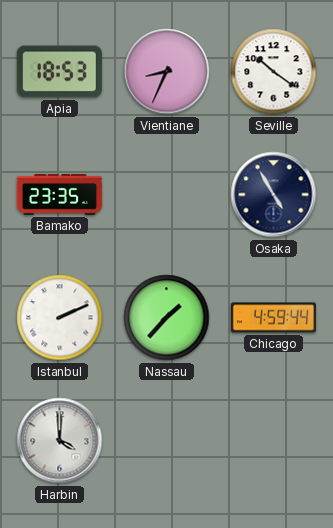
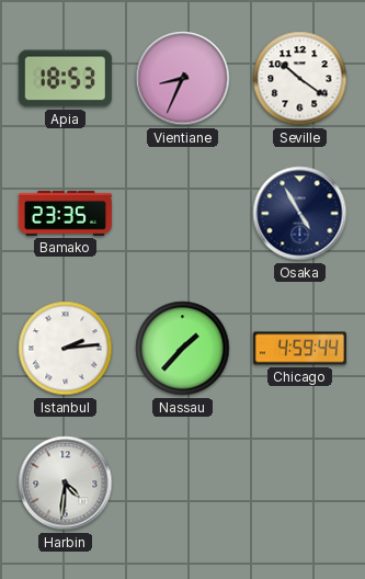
Istanbul: 2:11 -> 2:14
Harbin: 4:00 -> 4:31
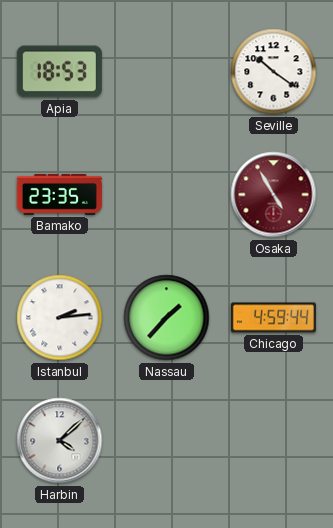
Vientiane: 8:34 -> none
Osaka dial: navy -> burgundy
Harbin: 4:31 -> 4:08
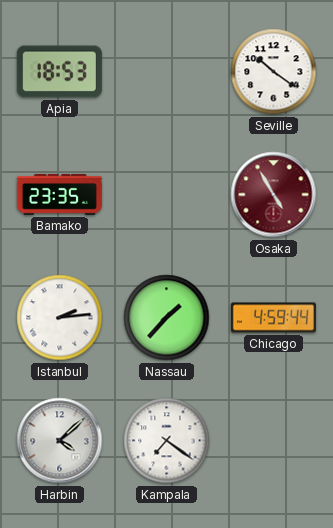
Kampala: none -> 7:21
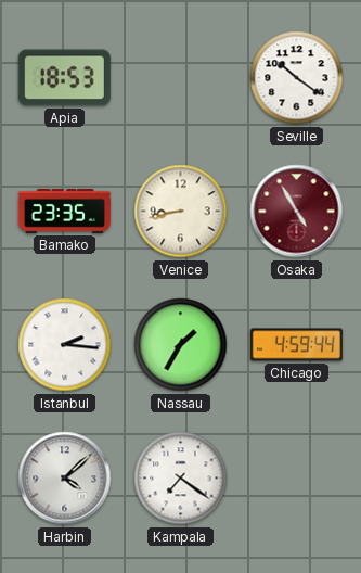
Venice: none -> 8:43
Istanbul: 2:14 -> 2:16
Nassau: 1:37 -> 1:35
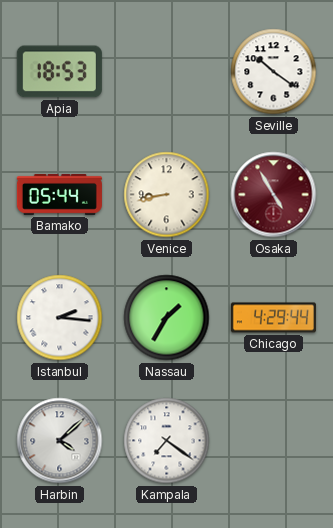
Bamako: 23:35 -> 05:44
Chicago: 4:59 -> 4:29
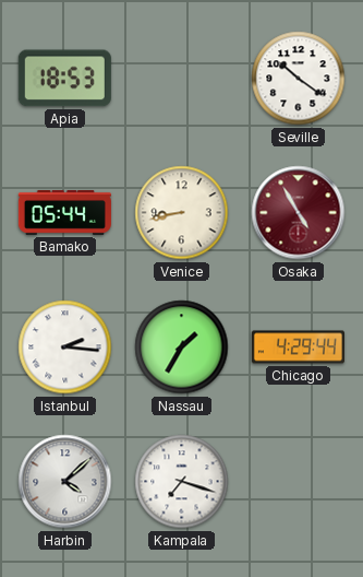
Kampala: 7:21 -> 7:18
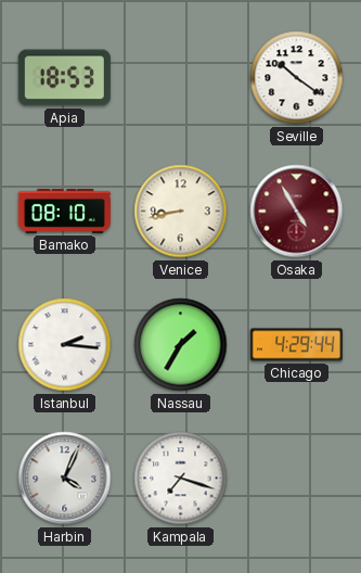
Bamako: 05:44 -> 08:10
Harbin: 4:08 -> 4:04
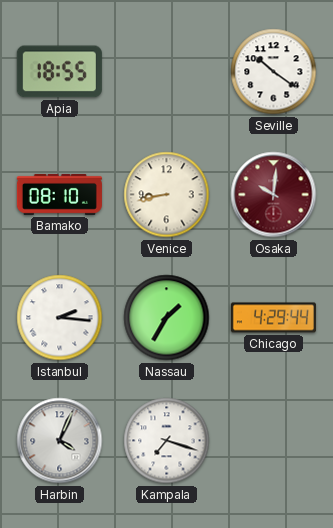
Apia: 18:53 -> 18:55
Osaka: 4:55 -> 10:01
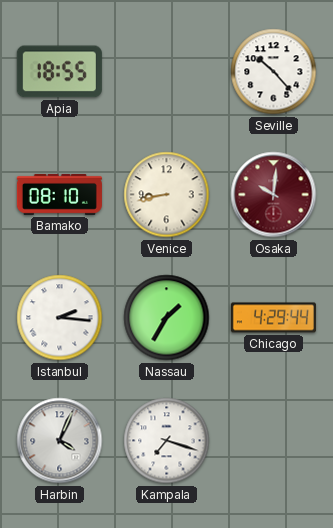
Seville: 10:21 -> 10:23
